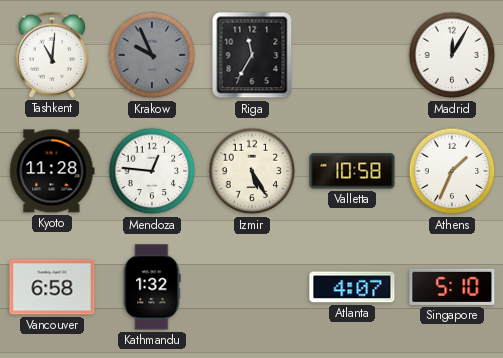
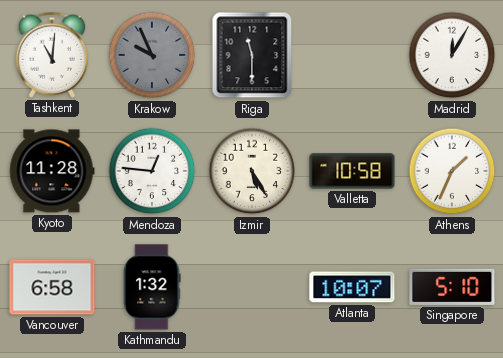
Riga: 11:35 -> 11:30
Atlanta: 4:07 -> 10:07
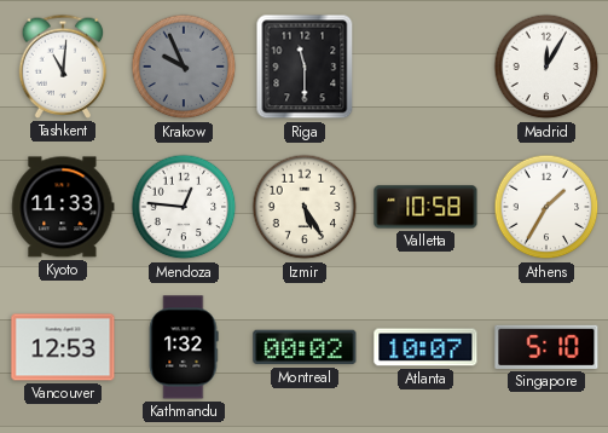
Kyoto: 11:28 -> 11:33
Athens: 1:34 -> 1:35
Vancouver: 6:58 -> 12:53
Montreal: none -> 00:02
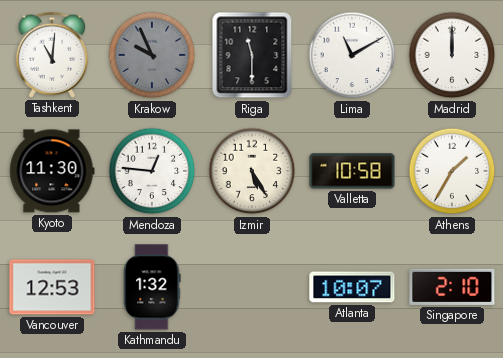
Lima: none -> 11:10
Madrid: 12:05 -> 12:00
Kyoto: 11:33 -> 11:30
Montreal: 00:02 -> none
Singapore: 5:10 -> 2:10
